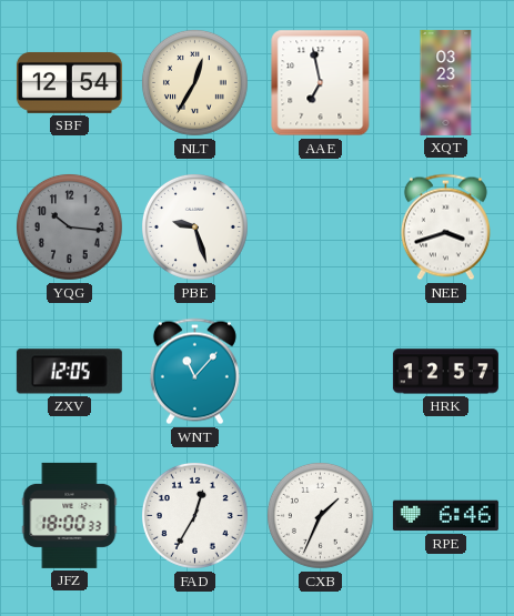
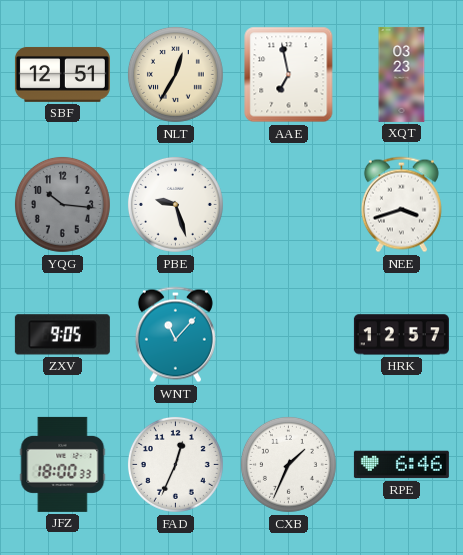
SBF: 12:54 -> 12:51
ZXV: 12:05 -> 9:05
FAD: 12:35 -> 12:34
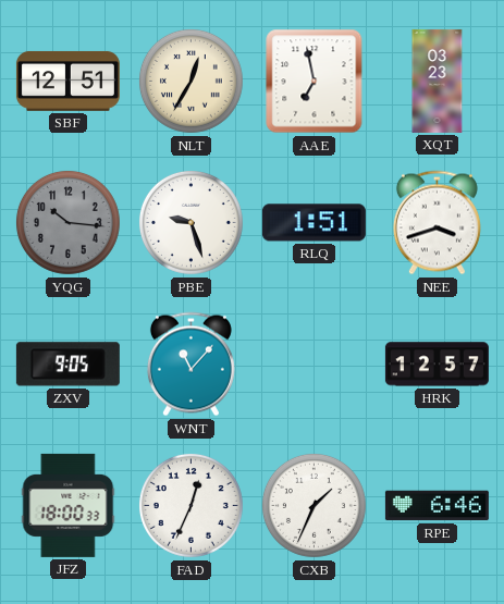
RLQ: none -> 1:51
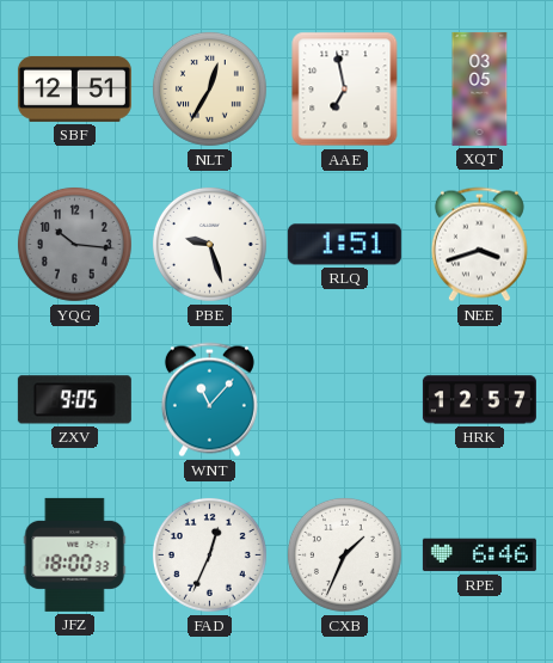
XQT: 03:23 -> 03:05
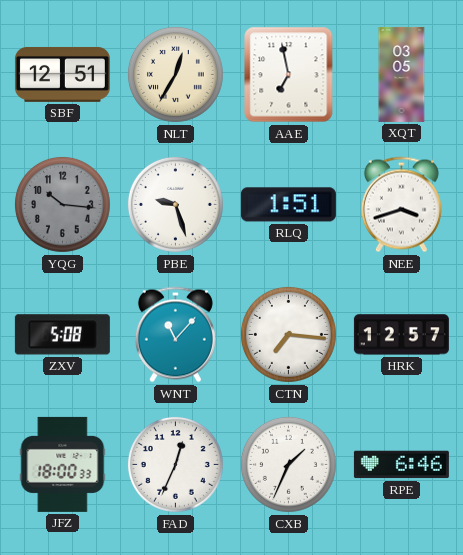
ZXV: 9:05 -> 5:08
CTN: none -> 7:16
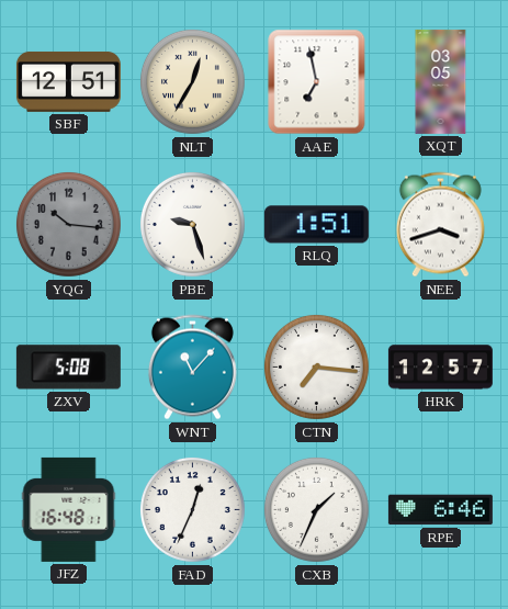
JFZ: 18:00 -> 16:48
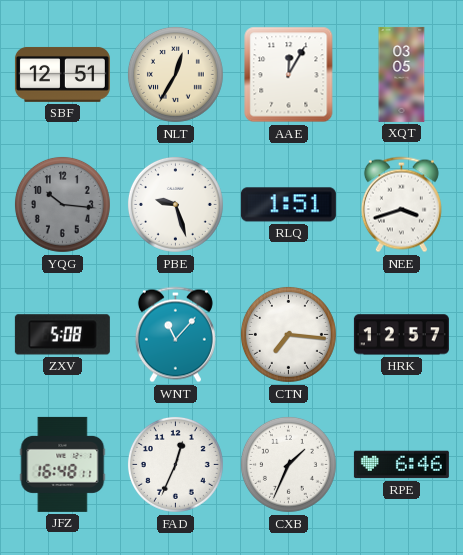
AAE: 6:58 -> 12:05
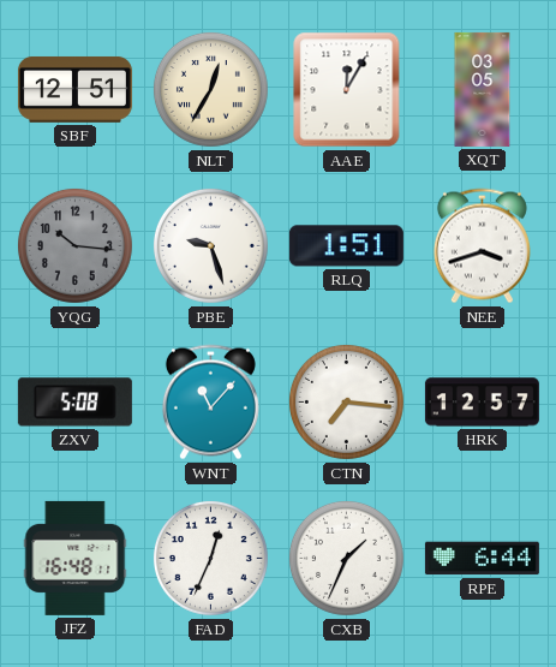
RPE: 6:46 -> 6:44
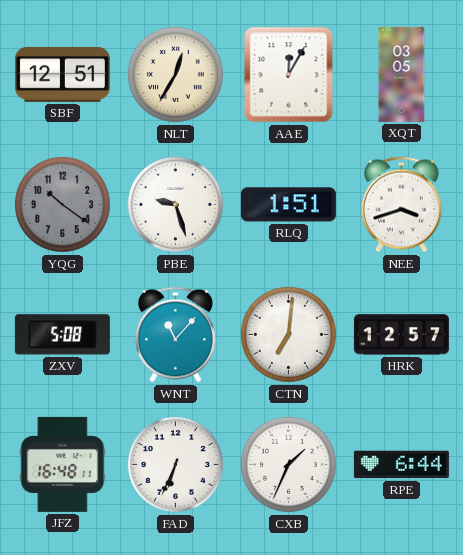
YQG: 10:16 -> 10:21
CTN: 7:16 -> 7:01
FAD: 12:34 -> 6:34
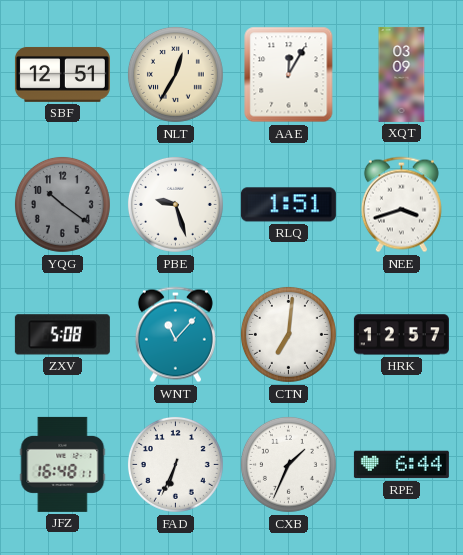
XQT: 03:05 -> 03:09
